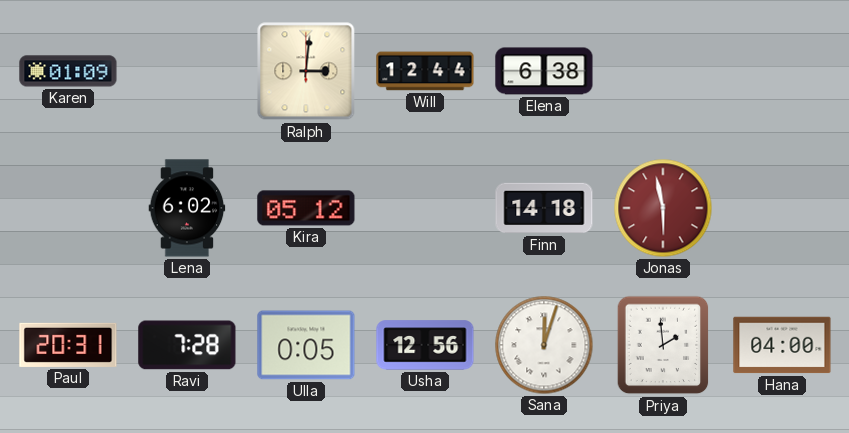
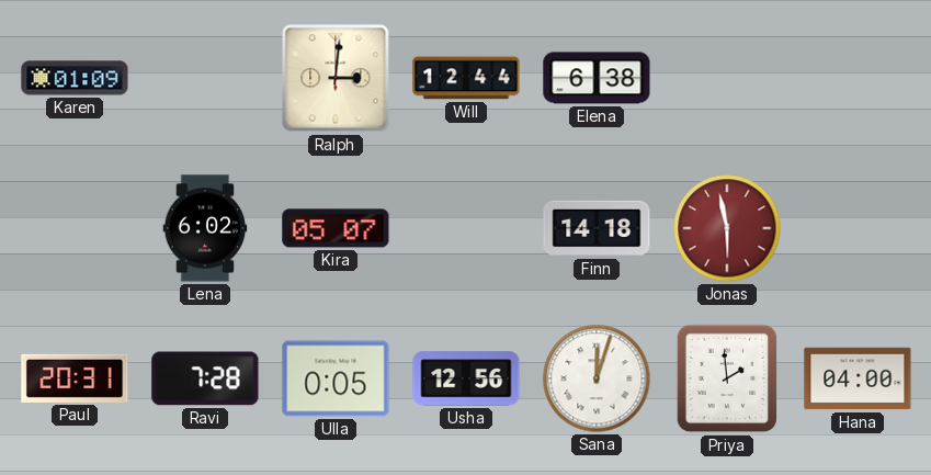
Kira: 05:12 -> 05:07
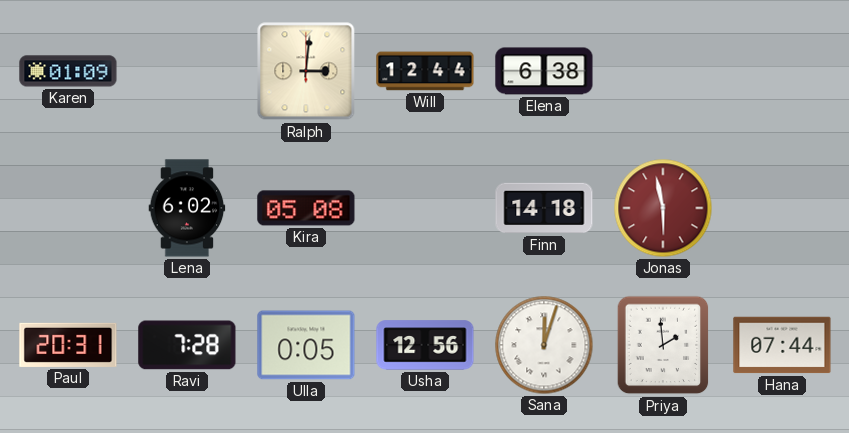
Kira: 05:07 -> 05:08
Hana: 04:00 -> 07:44
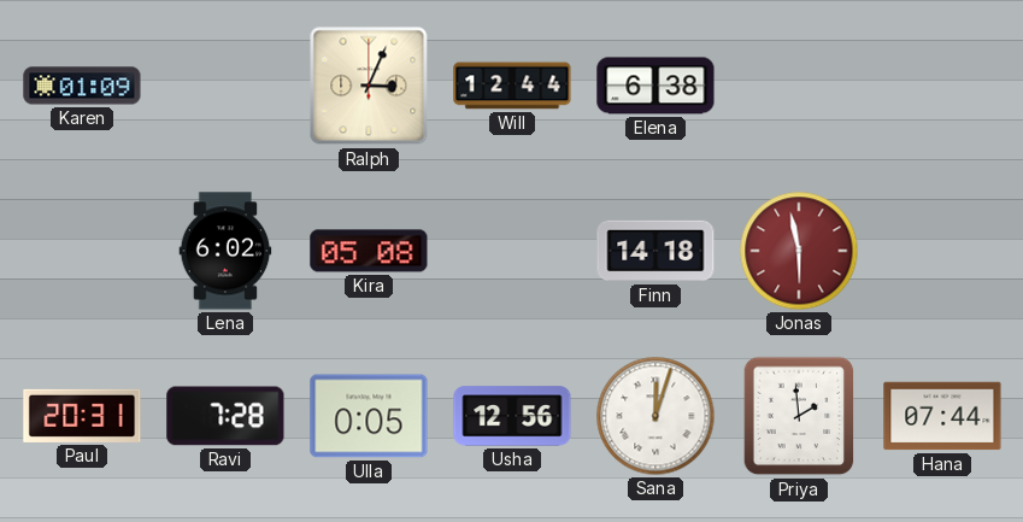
Ralph: 3:01 -> 3:04
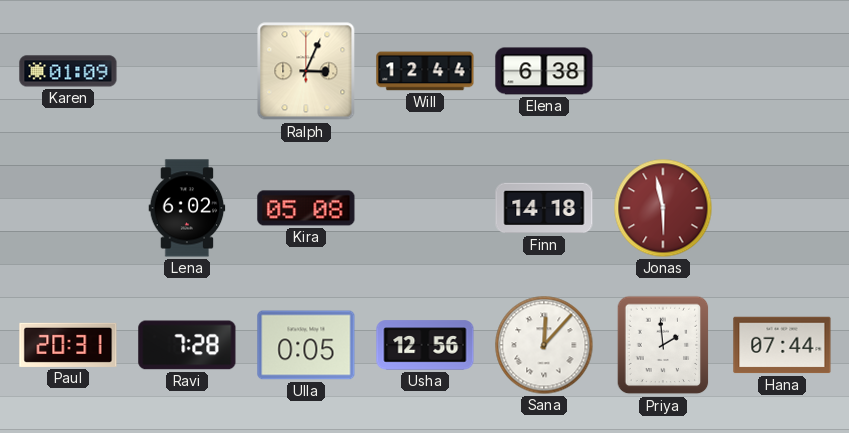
Sana: 12:03 -> 12:07
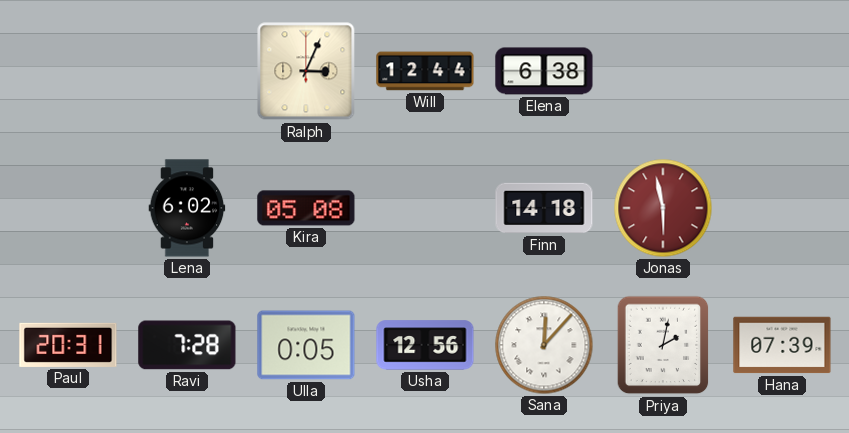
Karen: 01:09 -> none
Priya: 1:59 -> 2:02
Hana: 07:44 -> 07:39
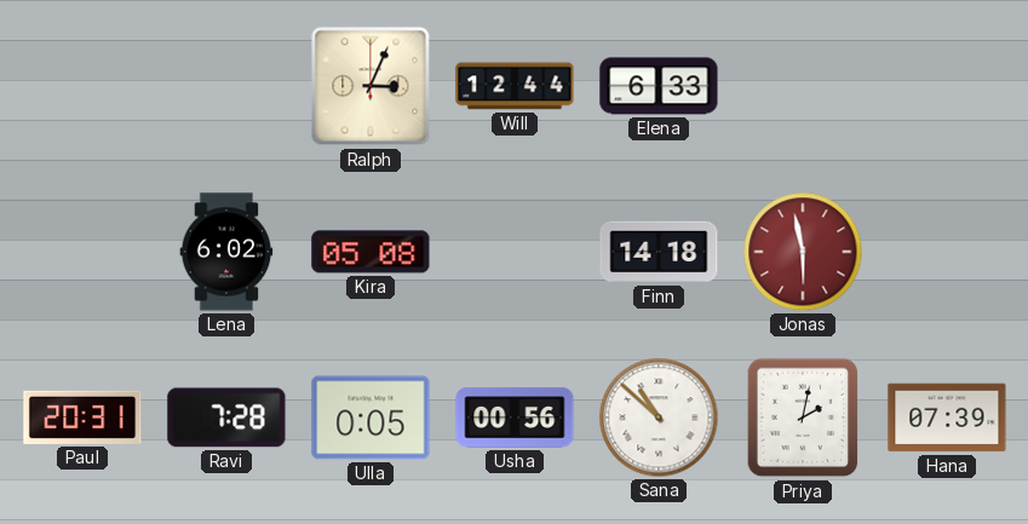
Elena: 6:38 -> 6:33
Usha: 12:56 -> 00:56
Sana: 12:07 -> 10:52
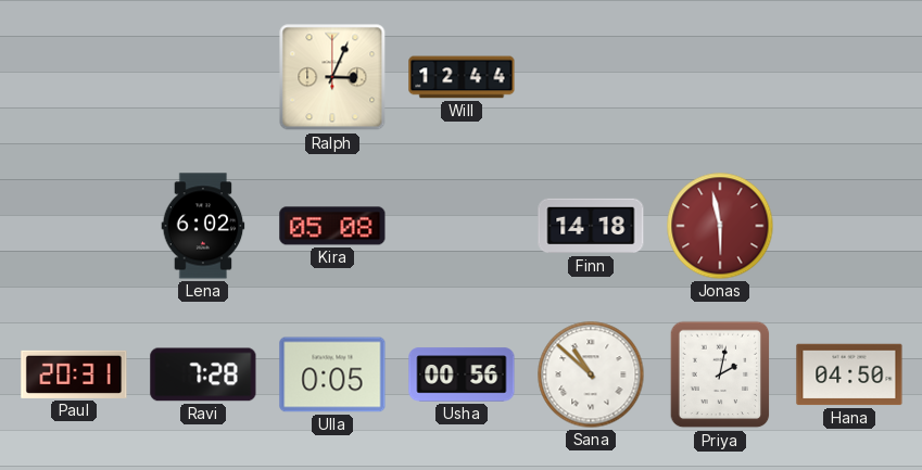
Elena: 6:33 -> none
Hana: 07:39 -> 04:50
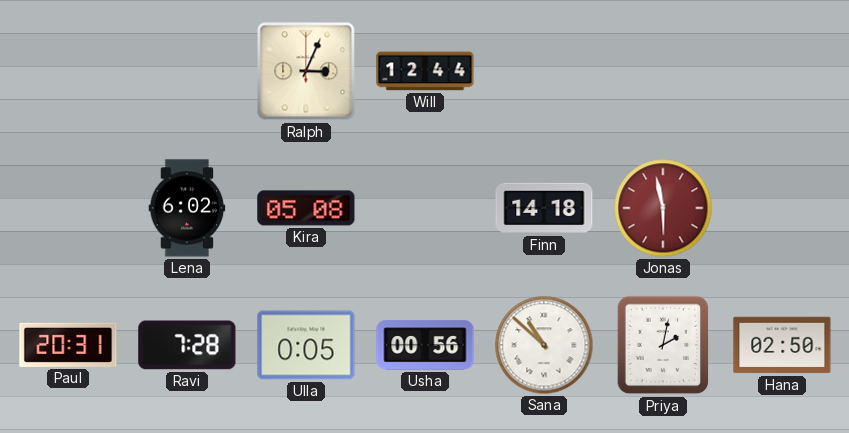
Hana: 04:50 -> 02:50
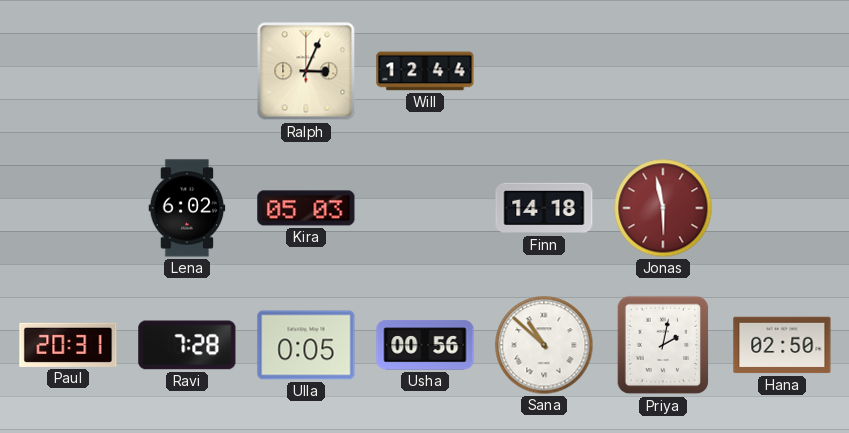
Kira: 05:08 -> 05:03
